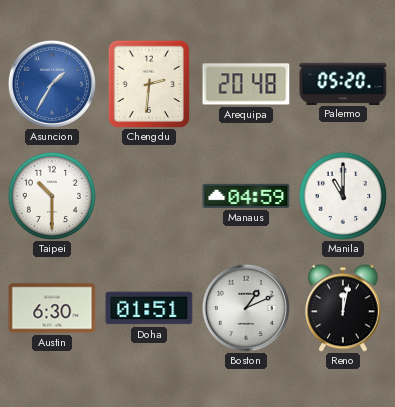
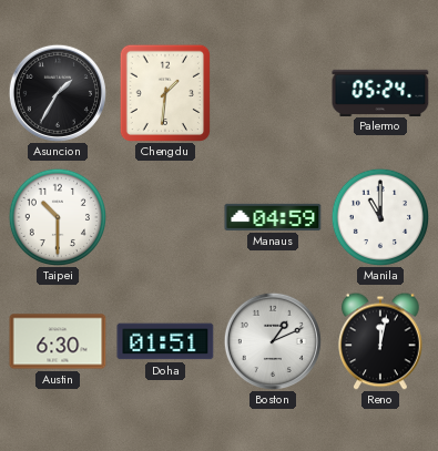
Asuncion dial: blue -> black
Chengdu: 2:31 -> 1:31
Arequipa: 20:48 -> none
Palermo: 05:20 -> 05:24
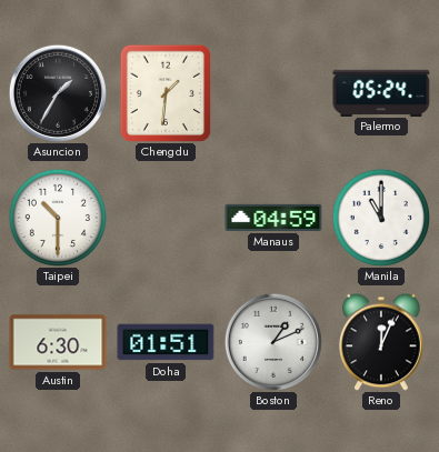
Reno: 12:02 -> 12:04
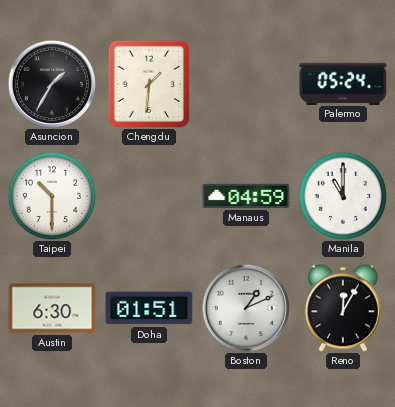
Reno: 12:04 -> 12:05
